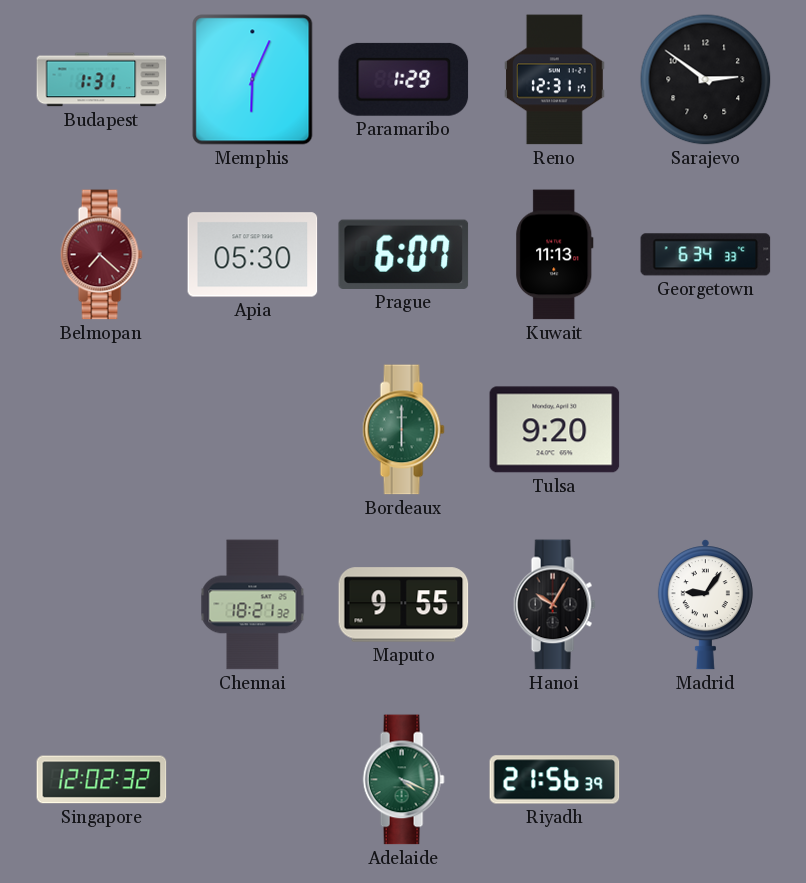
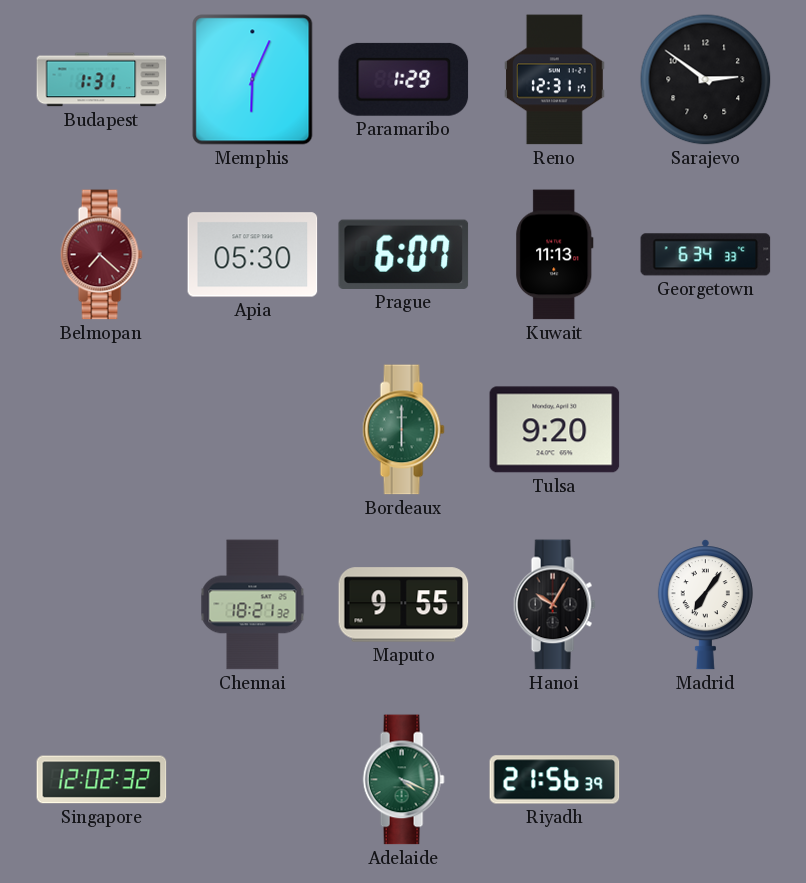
Madrid: 9:06 -> 7:06
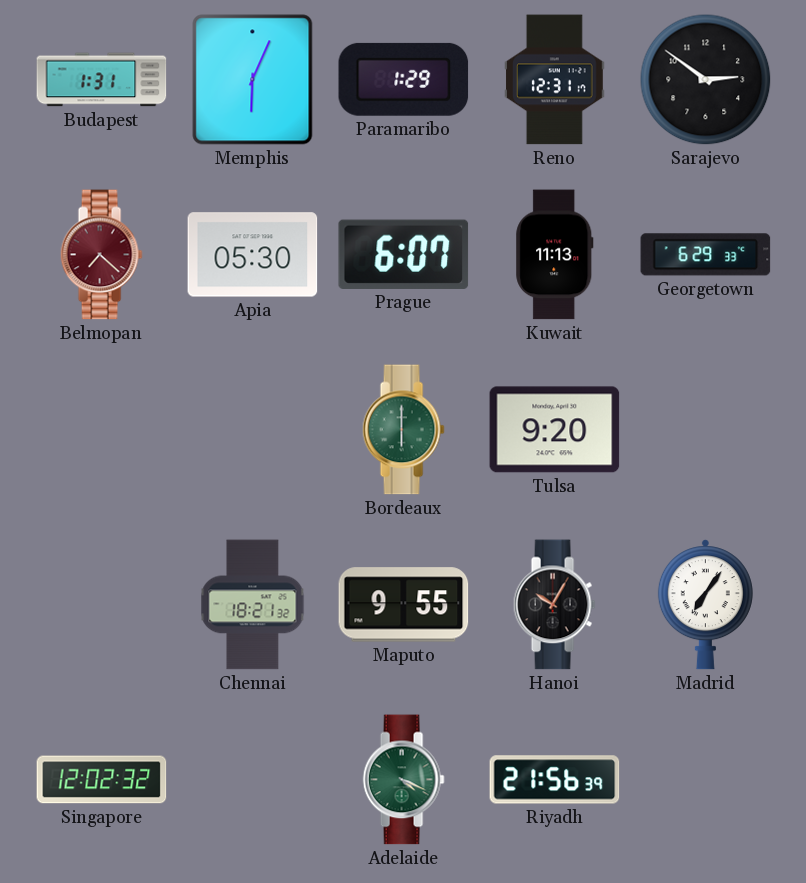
Georgetown: 6:34 -> 6:29
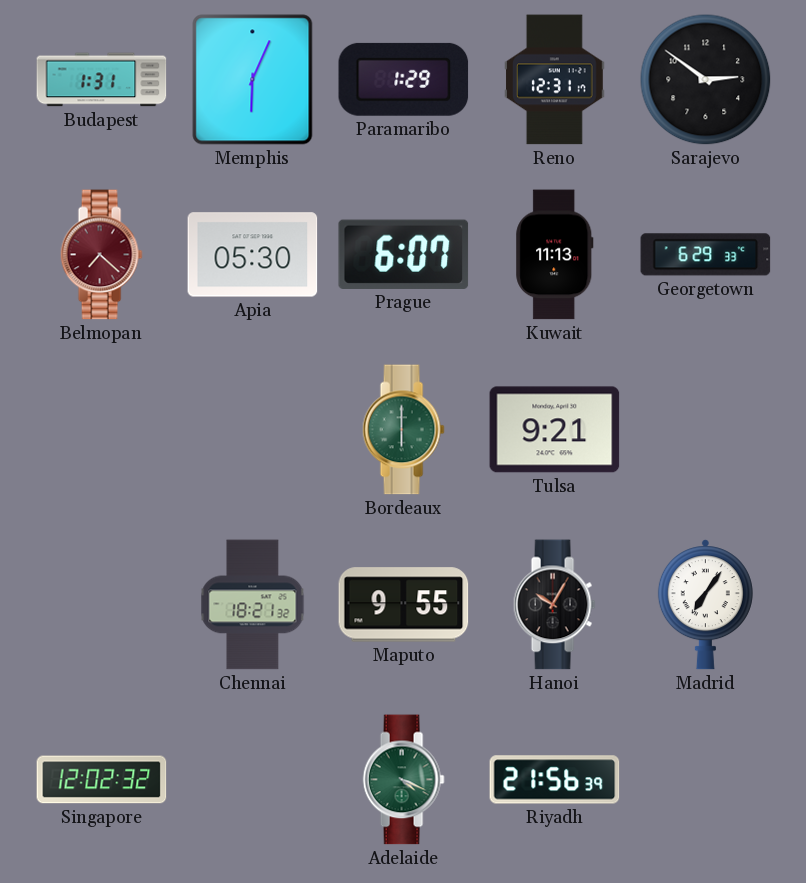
Tulsa: 9:20 -> 9:21
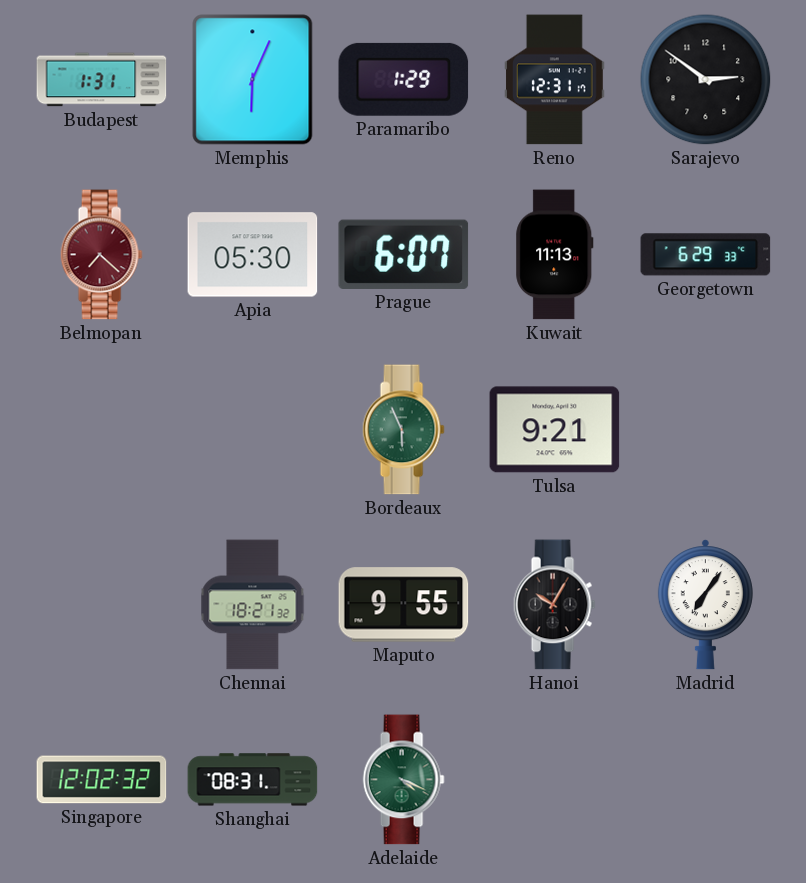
Bordeaux: 6:00 -> 5:56
Shanghai: none -> 08:31
Riyadh: 21:56 -> none
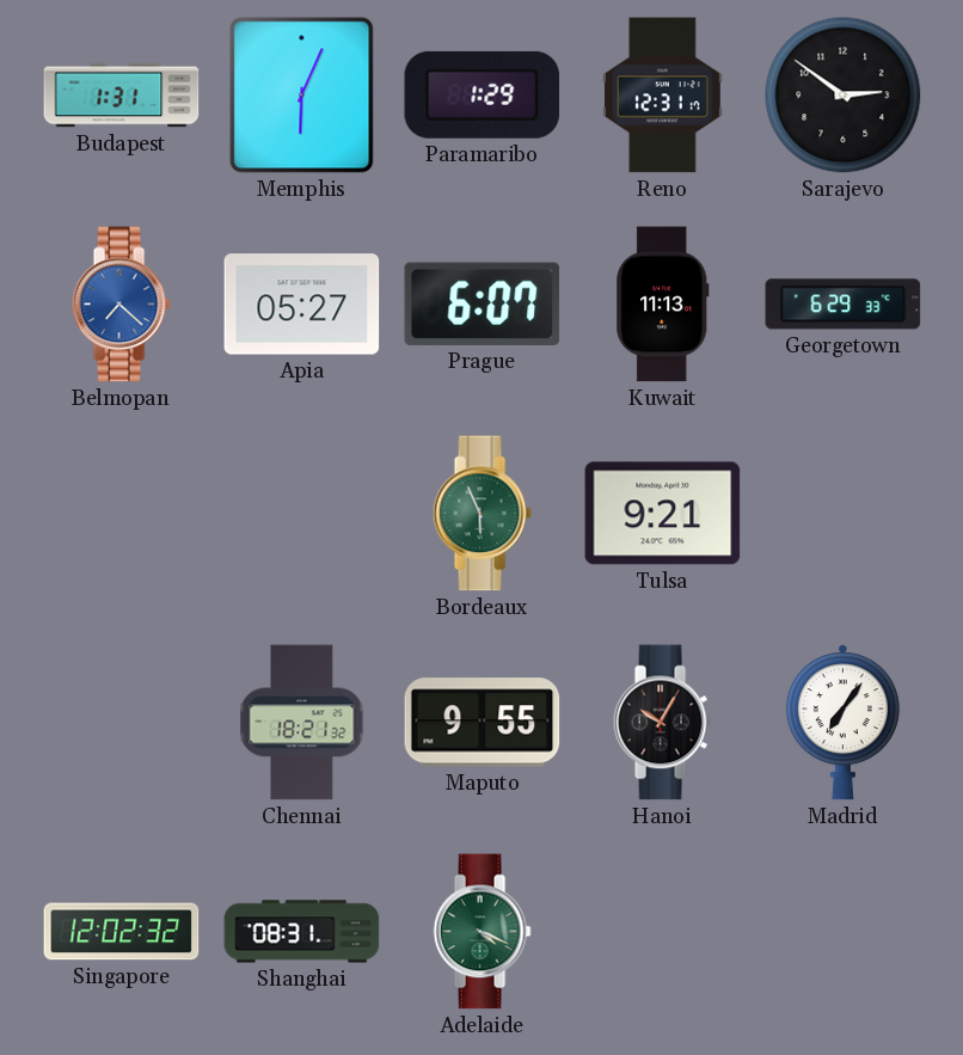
Belmopan dial: burgundy -> blue
Apia: 05:30 -> 05:27
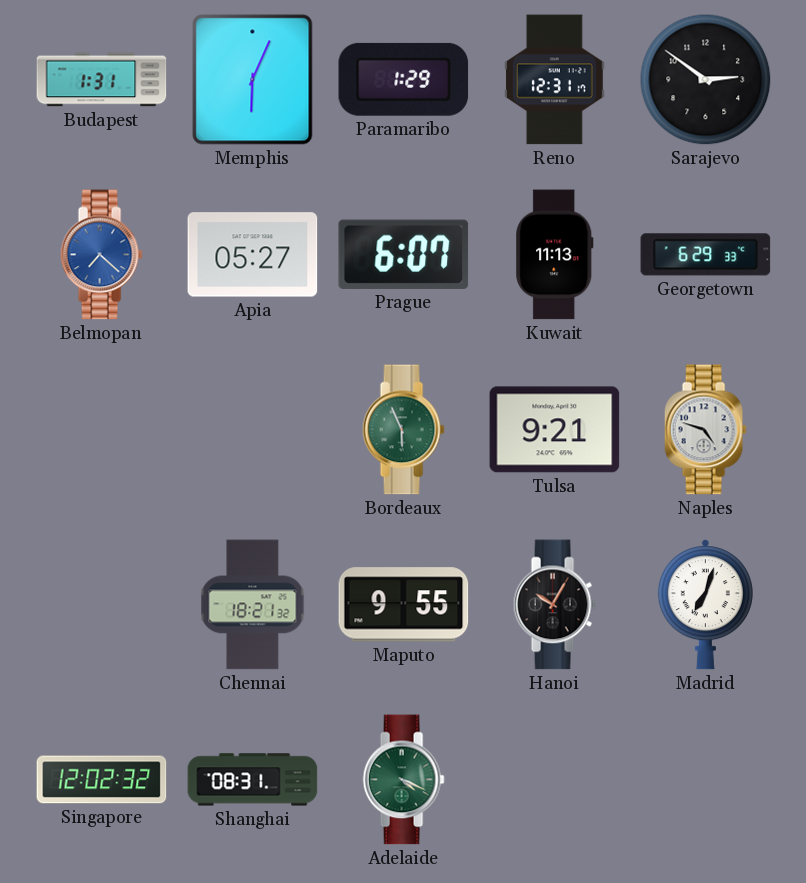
Naples: none -> 4:48
Madrid: 7:06 -> 7:03
